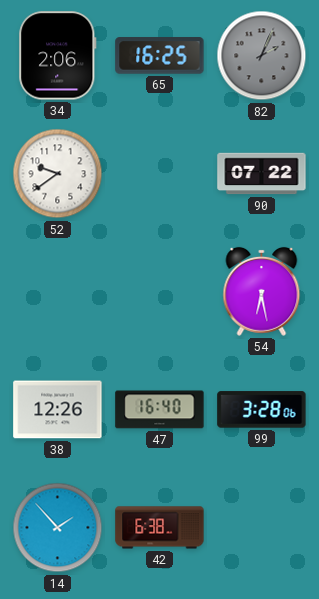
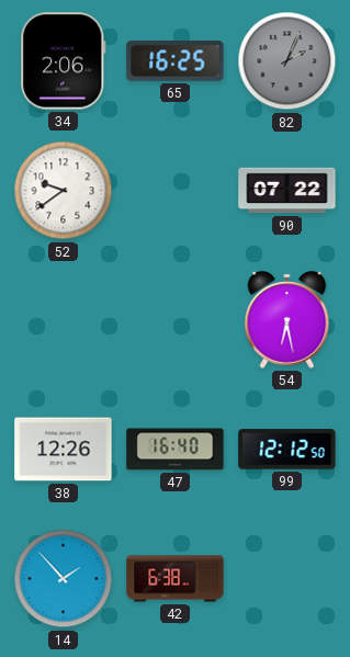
99: 3:28 -> 12:12
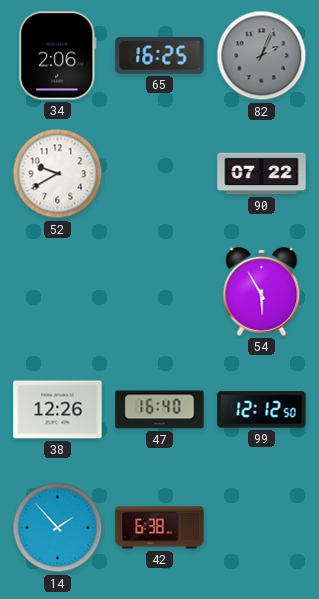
52: 9:39 -> 9:40
54: 6:28 -> 5:55
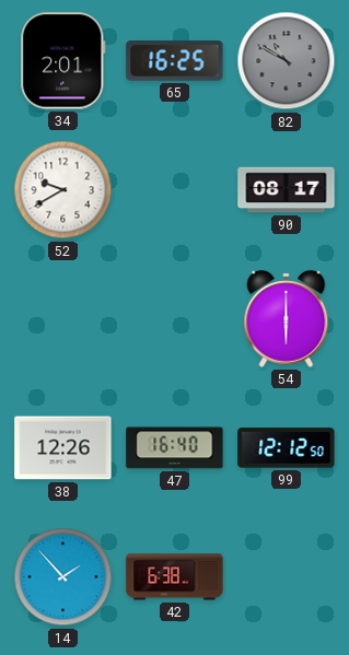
34: 2:06 -> 2:01
82: 2:04 -> 10:50
90: 07:22 -> 08:17
54: 5:55 -> 6:00
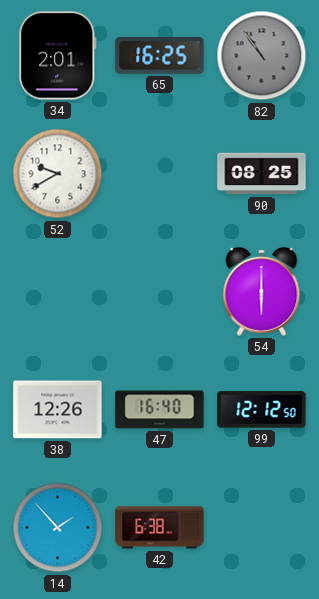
82: 10:50 -> 10:54
90: 08:17 -> 08:25
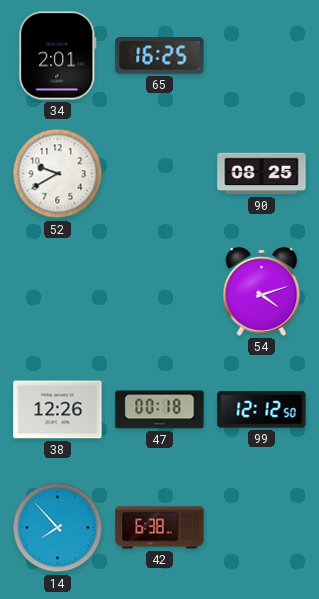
82: 10:54 -> none
54: 6:00 -> 4:12
47: 16:40 -> 00:18
14: 1:53 -> 7:53
